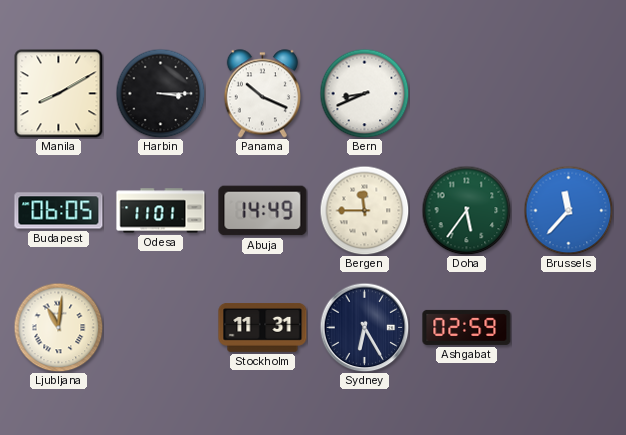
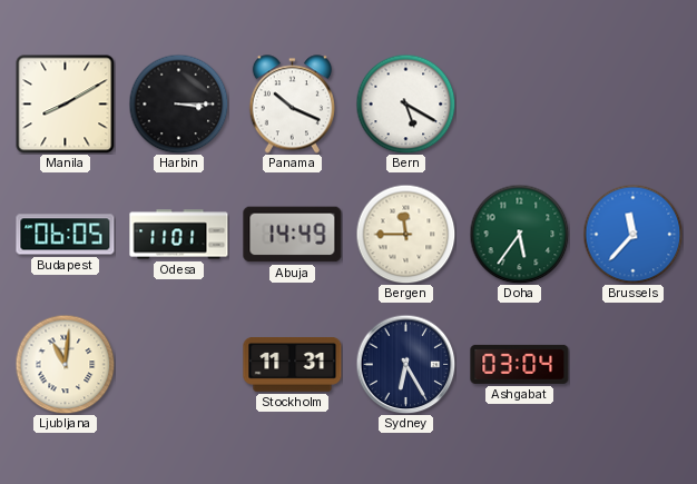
Bern: 8:41 -> 5:20
Ashgabat: 02:59 -> 03:04
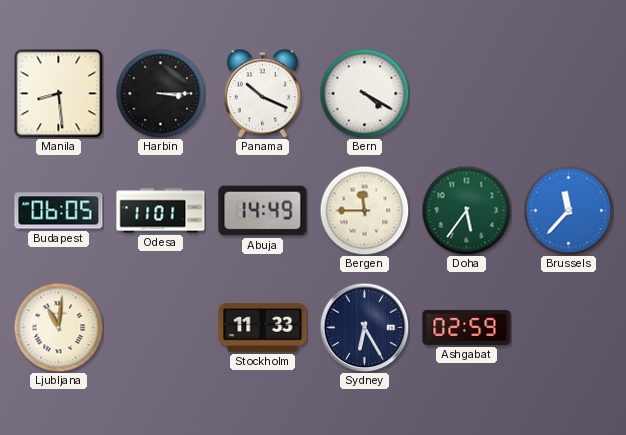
Manila: 8:10 -> 8:29
Bern: 5:20 -> 4:20
Stockholm: 11:31 -> 11:33
Ashgabat: 03:04 -> 02:59
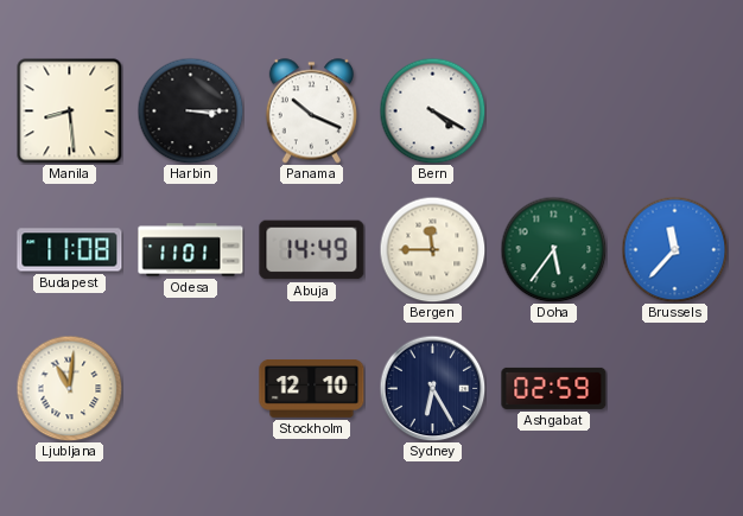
Budapest: 06:05 -> 11:08
Stockholm: 11:33 -> 12:10
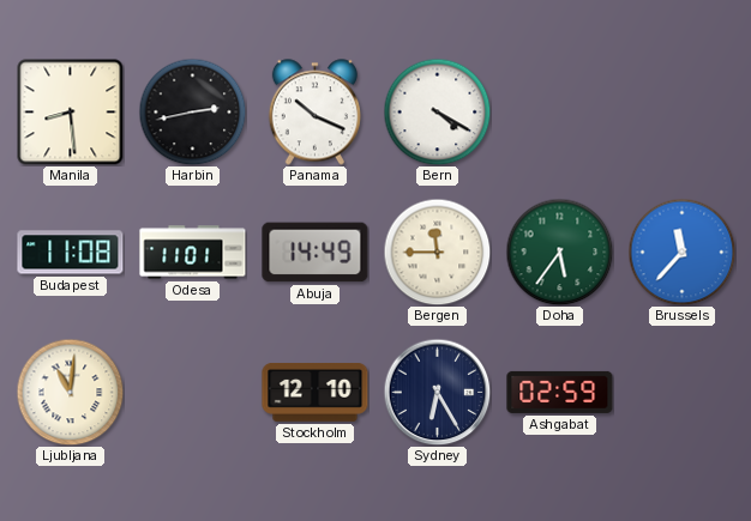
Harbin: 3:15 -> 2:43
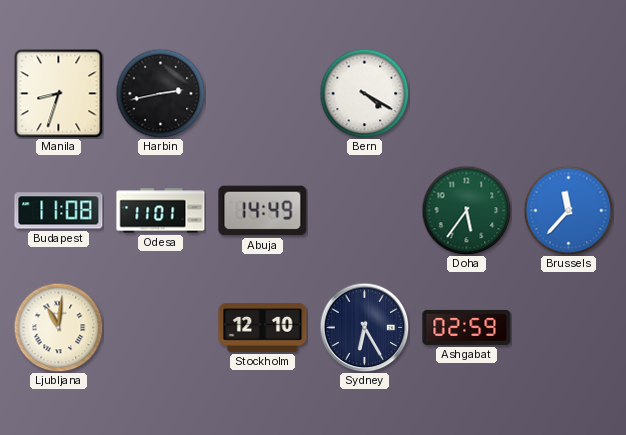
Manila: 8:29 -> 8:33
Panama: 10:19 -> none
Bergen: 11:45 -> none
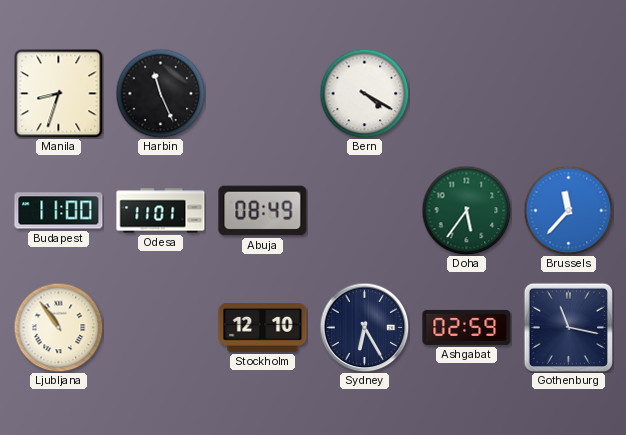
Harbin: 2:43 -> 11:26
Budapest: 11:08 -> 11:00
Abuja: 14:49 -> 08:49
Ljubljana: 11:01 -> 10:54
Gothenburg: none -> 11:17
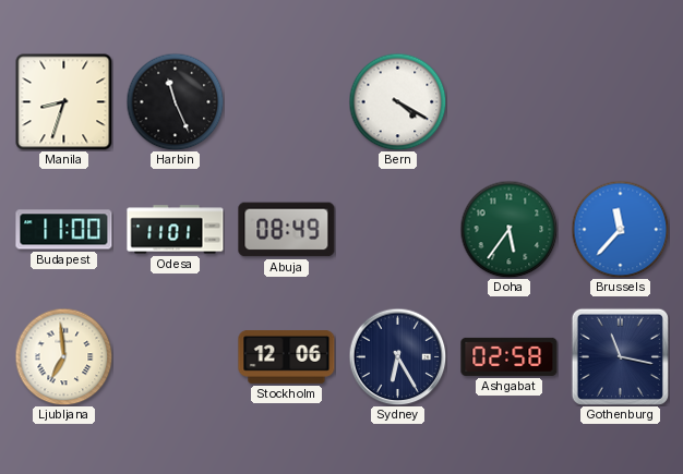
Ljubljana: 10:54 -> 6:59
Stockholm: 12:10 -> 12:06
Ashgabat: 02:59 -> 02:58
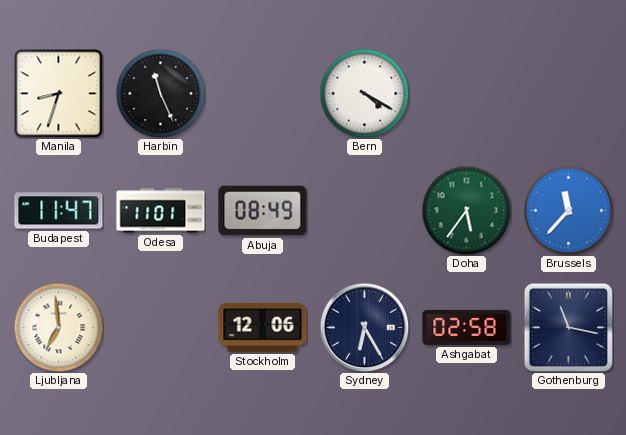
Budapest: 11:00 -> 11:47
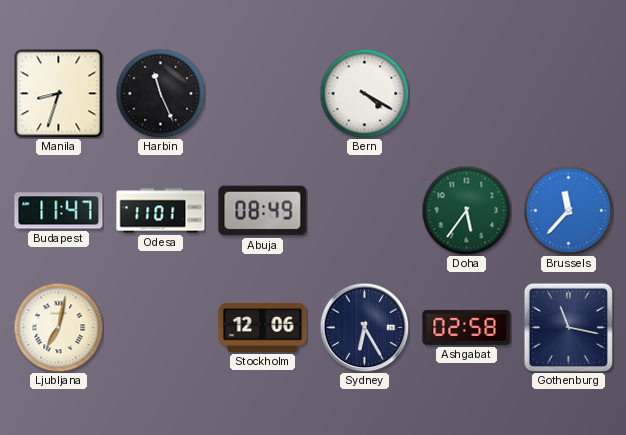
Ljubljana: 6:59 -> 7:02
